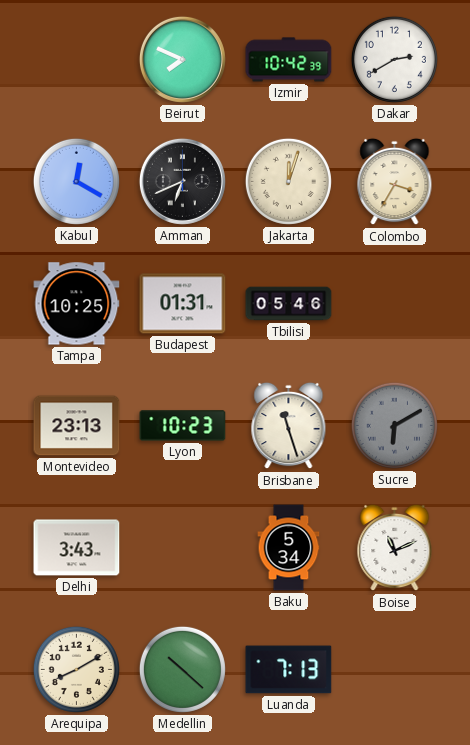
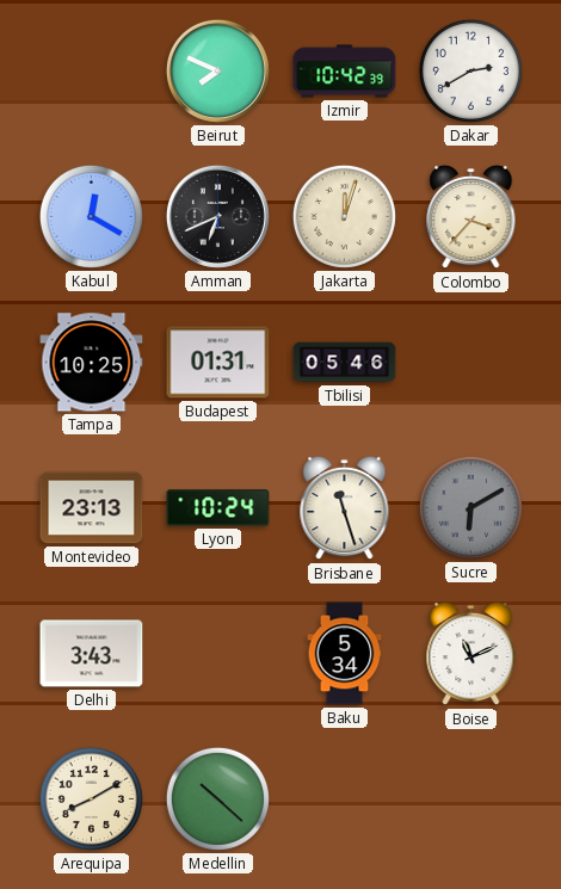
Colombo: 3:35 -> 3:37
Lyon: 10:23 -> 10:24
Luanda: 7:13 -> none
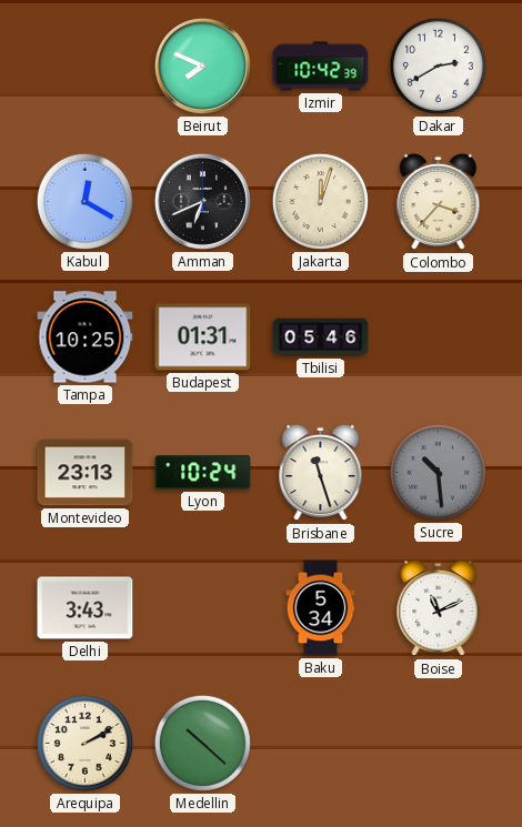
Sucre: 6:10 -> 10:29
Arequipa: 8:10 -> 2:10
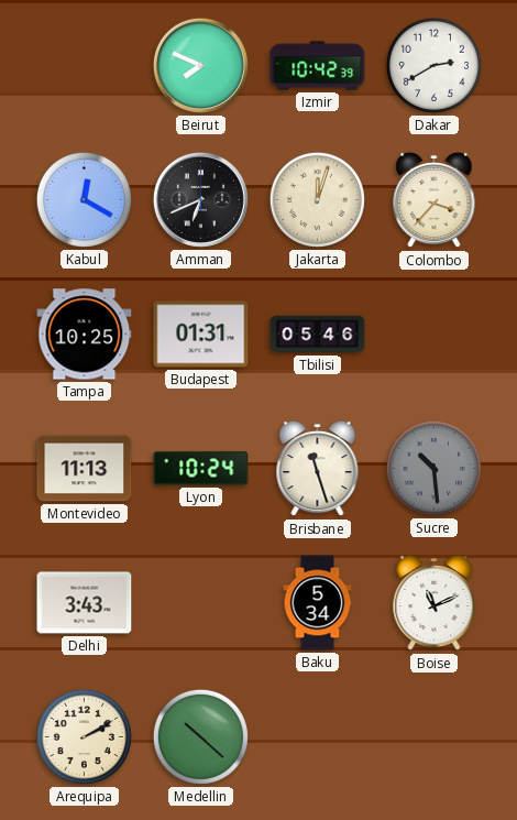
Montevideo: 23:13 -> 11:13
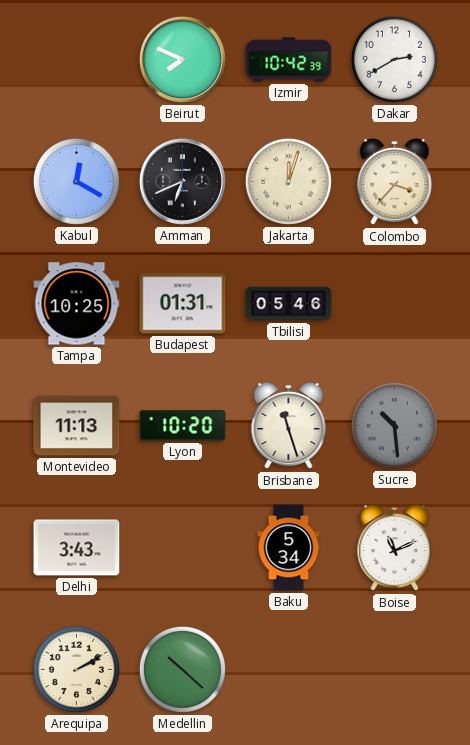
Lyon: 10:24 -> 10:20
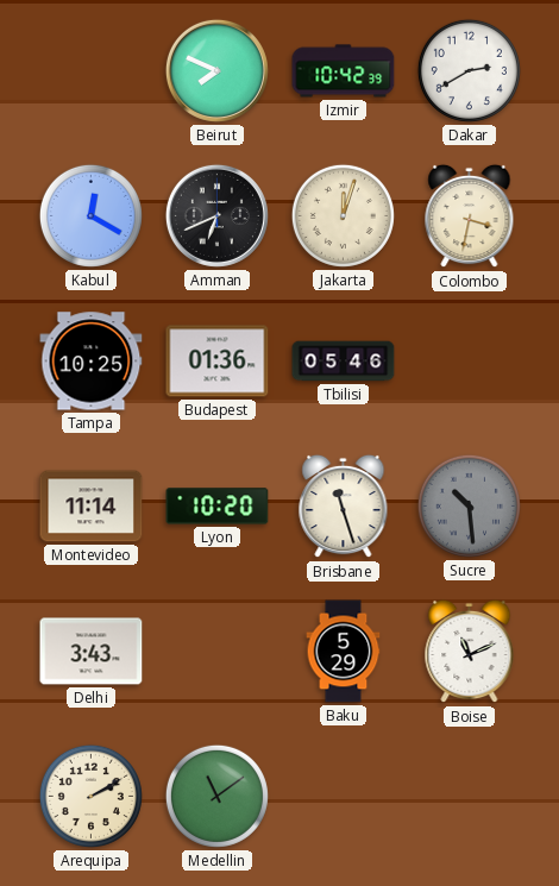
Colombo: 3:37 -> 3:32
Budapest: 01:31 -> 01:36
Montevideo: 11:13 -> 11:14
Baku: 5:34 -> 5:29
Medellin: 10:22 -> 11:09
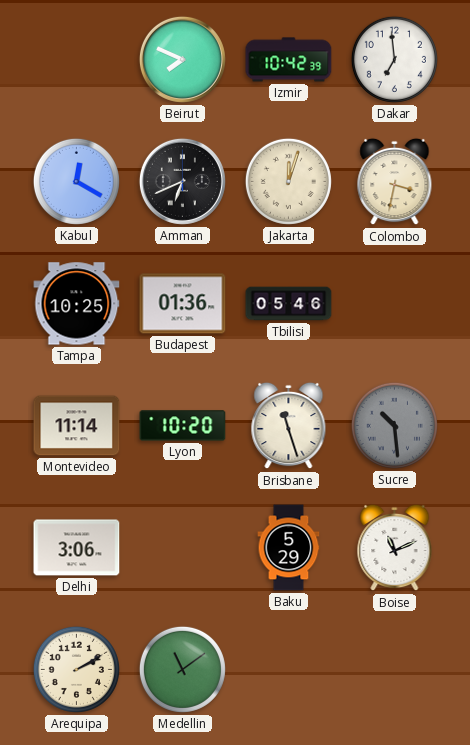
Dakar: 2:40 -> 6:59
Delhi: 3:43 -> 3:06
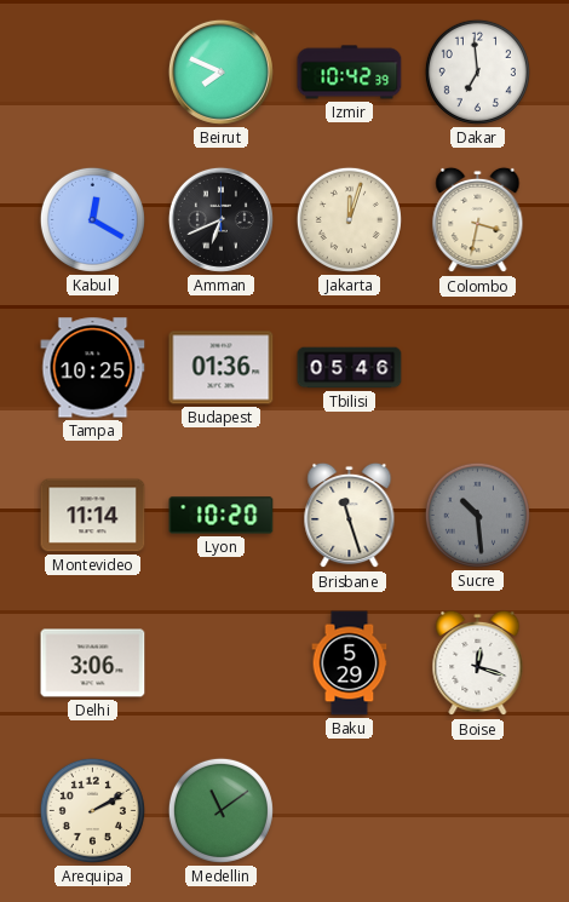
Boise: 11:11 -> 12:18
